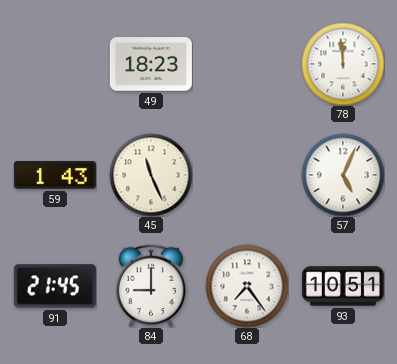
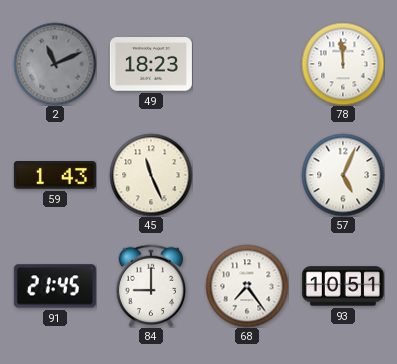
2: none -> 11:11
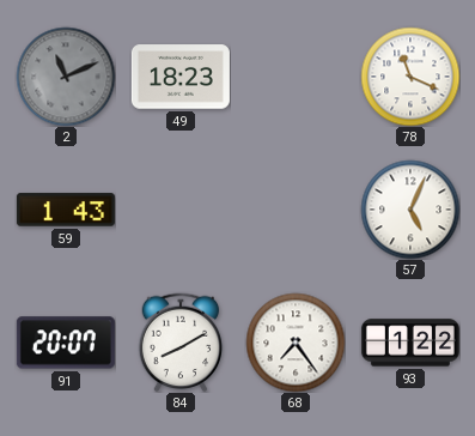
78: 11:59 -> 11:19
45: 11:26 -> none
91: 21:45 -> 20:07
84: 9:00 -> 8:10
93: 10:51 -> 1:22
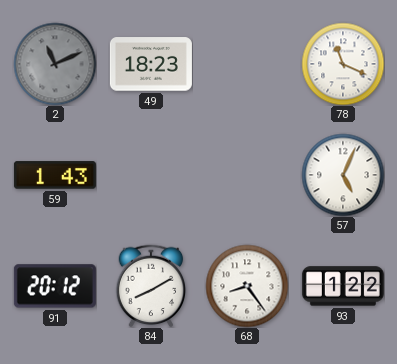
91: 20:07 -> 20:12
68: 7:24 -> 8:24
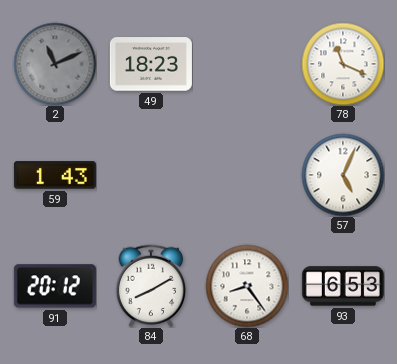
93: 1:22 -> 6:53
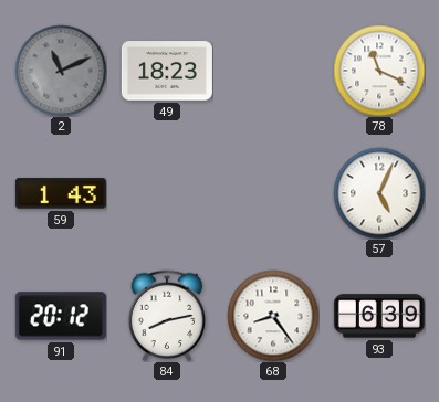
84: 8:10 -> 8:13
93: 6:53 -> 6:39
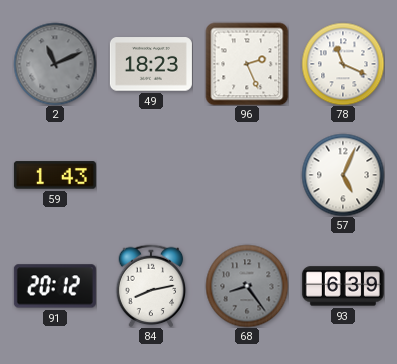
96: none -> 2:26
68 dial: white -> grey
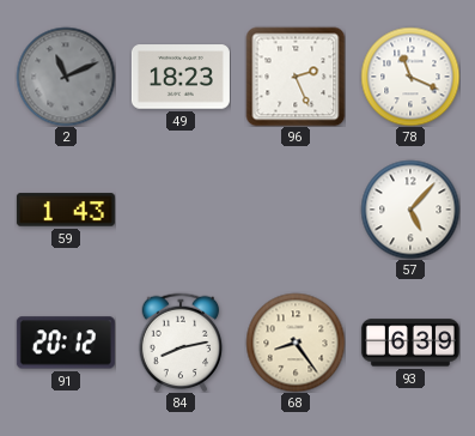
57: 5:04 -> 5:07
68 dial: grey -> cream
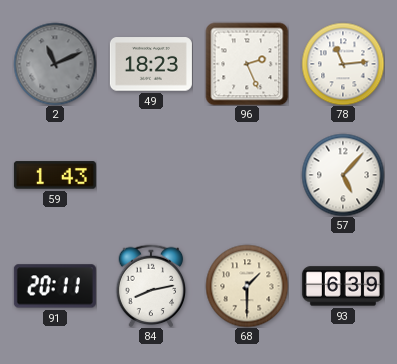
78: 11:19 -> 11:14
91: 20:12 -> 20:11
68: 8:24 -> 1:30
